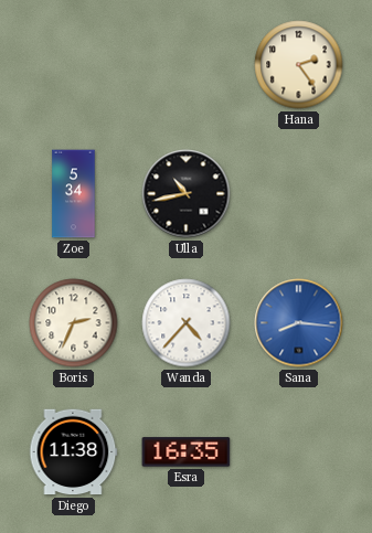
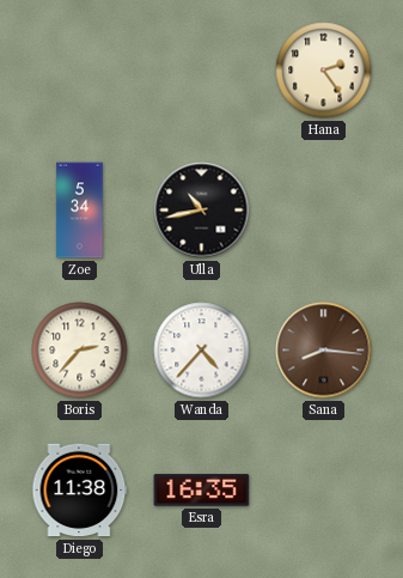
Boris: 2:34 -> 2:37
Sana dial: blue -> brown
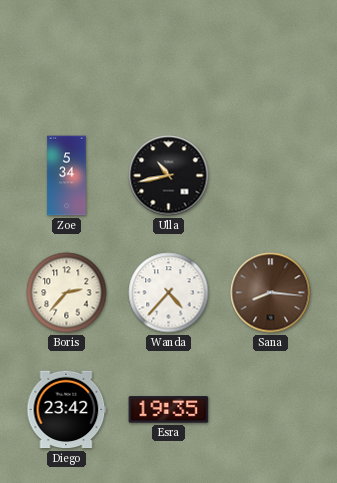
Hana: 2:24 -> none
Diego: 11:38 -> 23:42
Esra: 16:35 -> 19:35
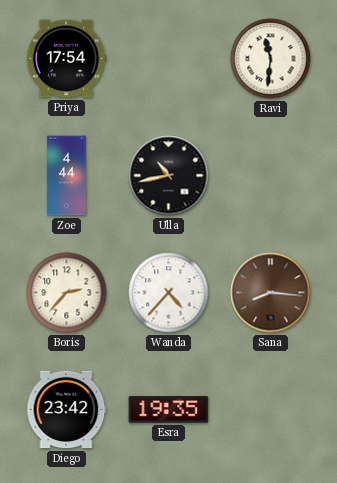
Priya: none -> 17:54
Ravi: none -> 11:31
Zoe: 5:34 -> 4:44
